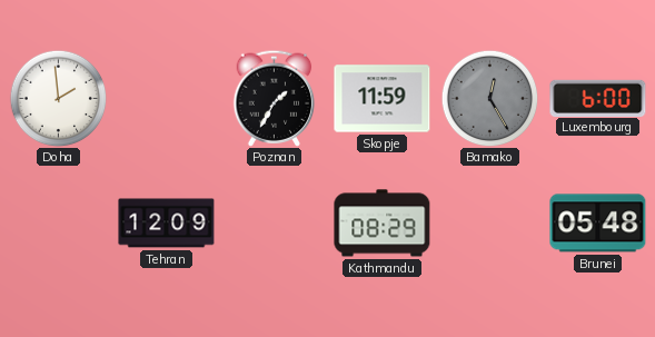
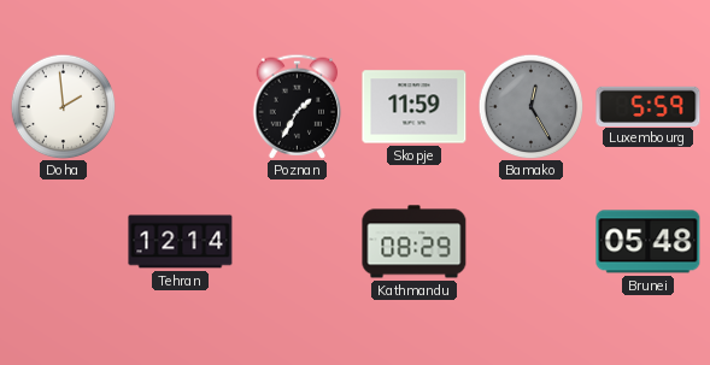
Luxembourg: 6:00 -> 5:59
Tehran: 12:09 -> 12:14
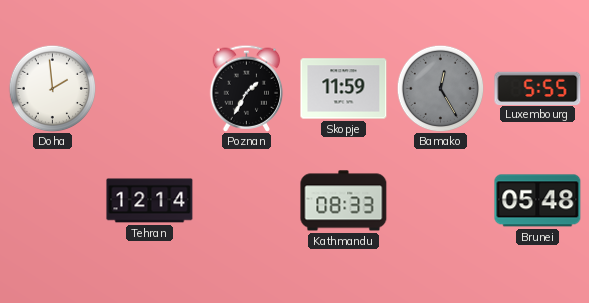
Luxembourg: 5:59 -> 5:55
Kathmandu: 08:29 -> 08:33
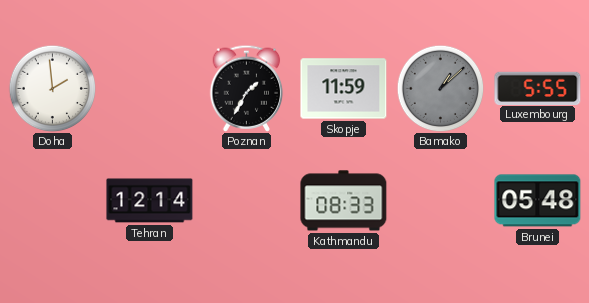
Bamako: 12:25 -> 1:08
